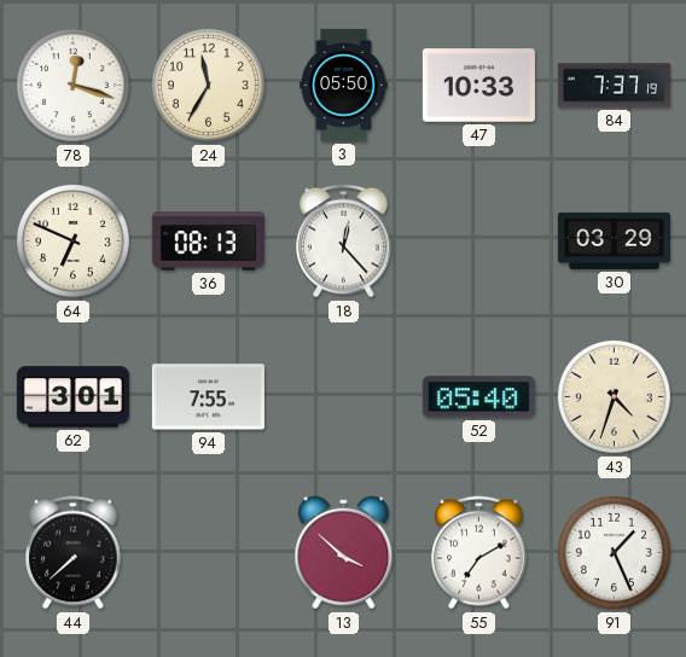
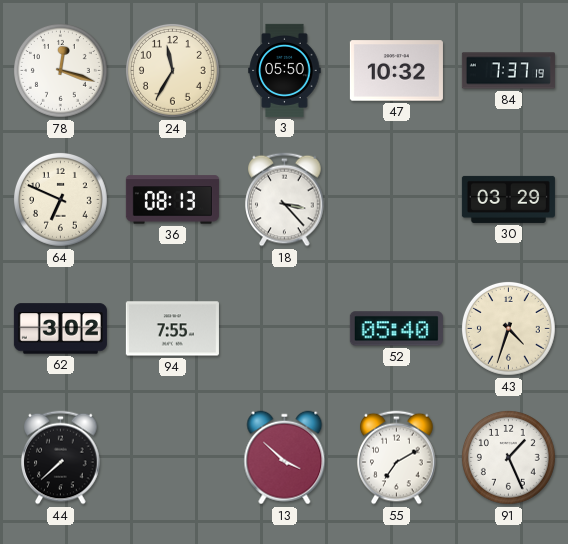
47: 10:33 -> 10:32
18: 12:23 -> 3:23
62: 3:01 -> 3:02
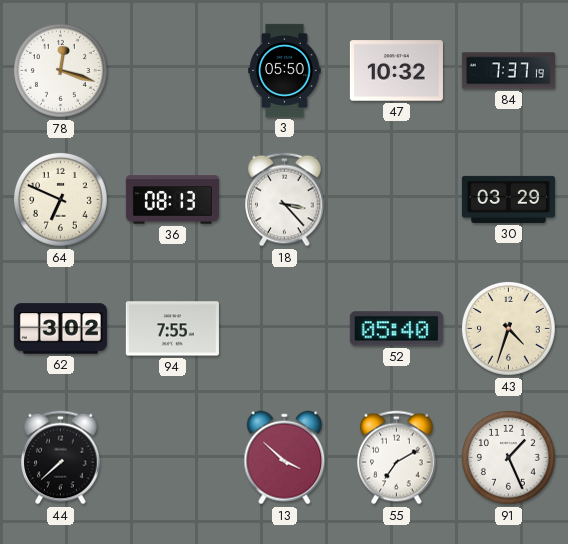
24: 11:35 -> none
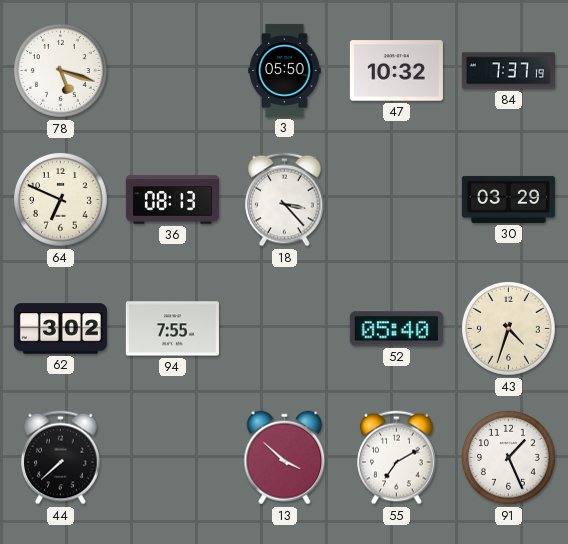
78: 12:18 -> 5:18
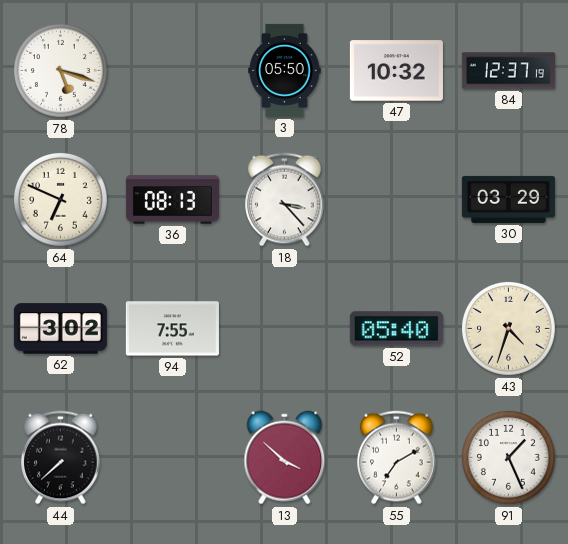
84: 7:37 -> 12:37
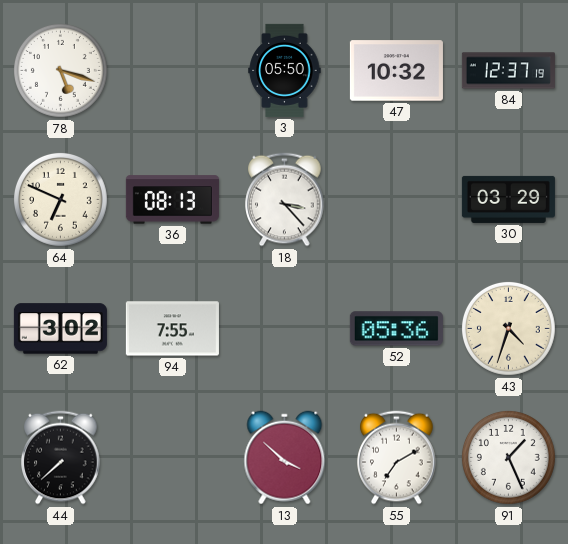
52: 05:40 -> 05:36
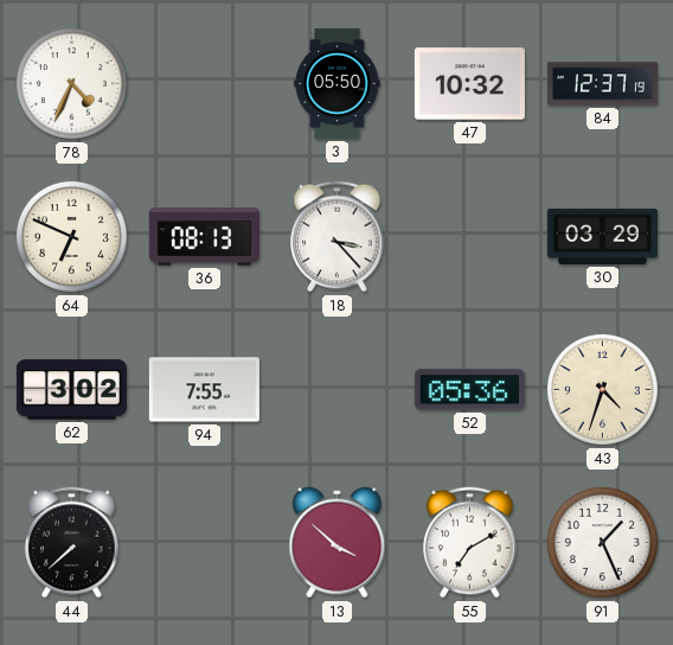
78: 5:18 -> 4:34
